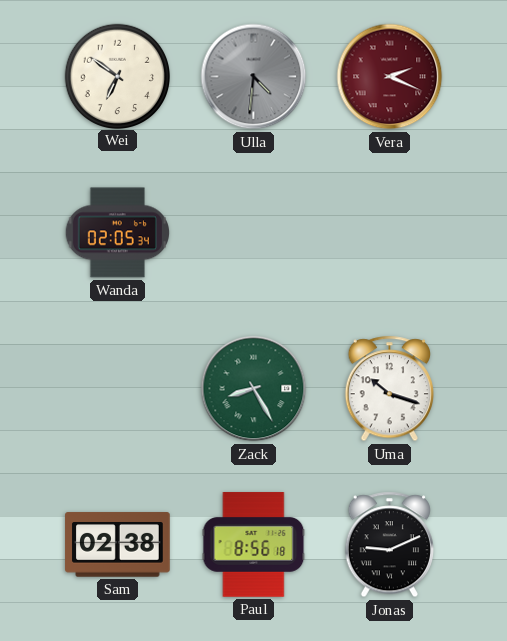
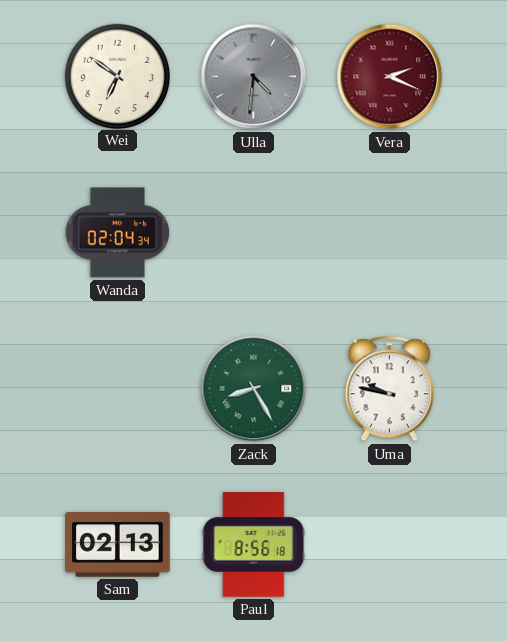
Wanda: 02:05 -> 02:04
Uma: 10:18 -> 9:47
Sam: 02:38 -> 02:13
Jonas: 9:11 -> none
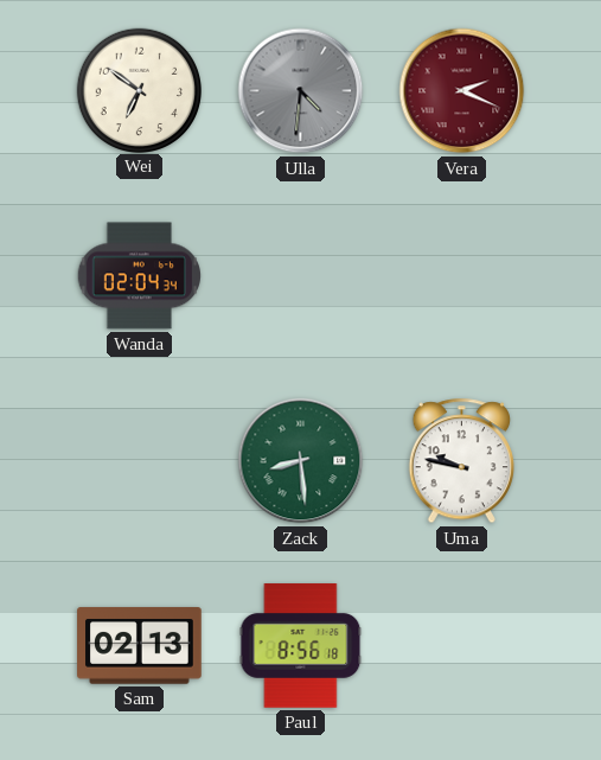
Zack: 8:25 -> 8:29
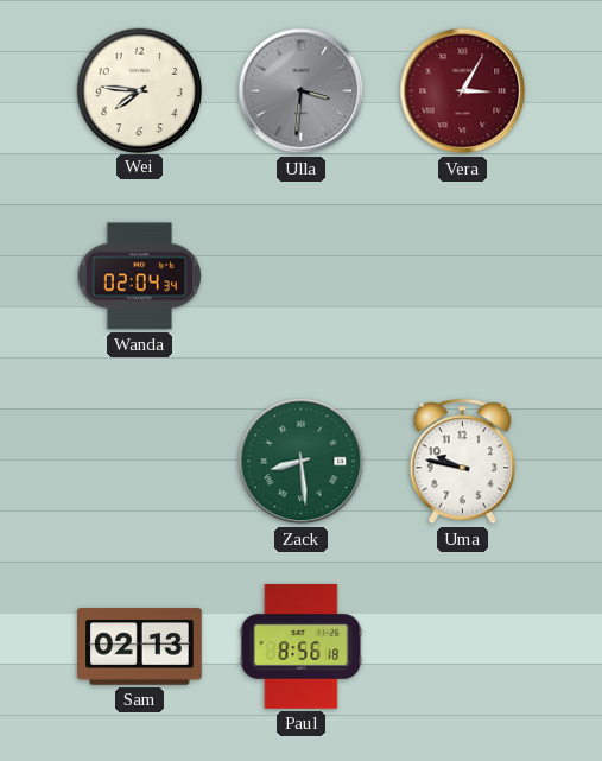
Wei: 6:51 -> 7:46
Ulla: 4:31 -> 3:31
Vera: 2:19 -> 3:05
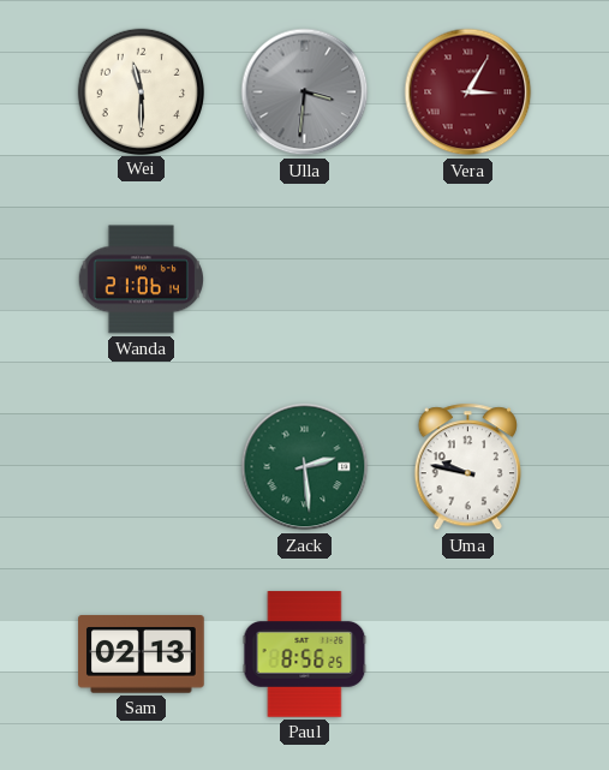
Wei: 7:46 -> 11:30
Wanda: 02:04 -> 21:06
Zack: 8:29 -> 2:29
Paul: 8:56:18 -> 8:56:25
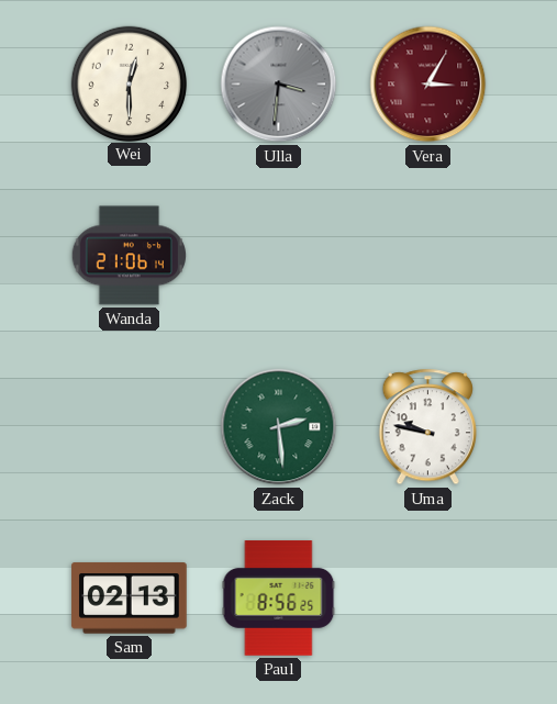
Wei: 11:30 -> 12:30
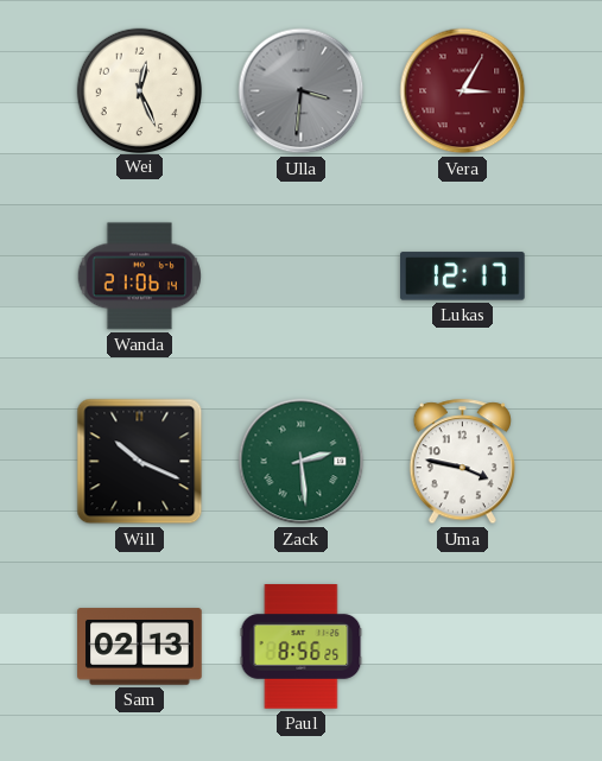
Wei: 12:30 -> 12:26
Lukas: none -> 12:17
Will: none -> 10:19
Uma: 9:47 -> 3:47
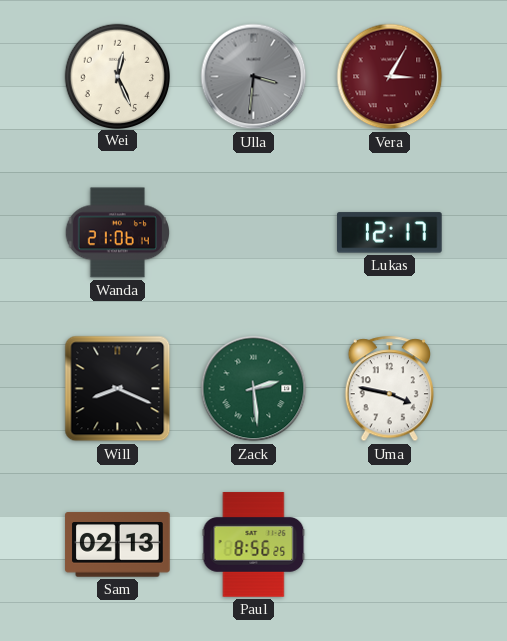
Will: 10:19 -> 8:19
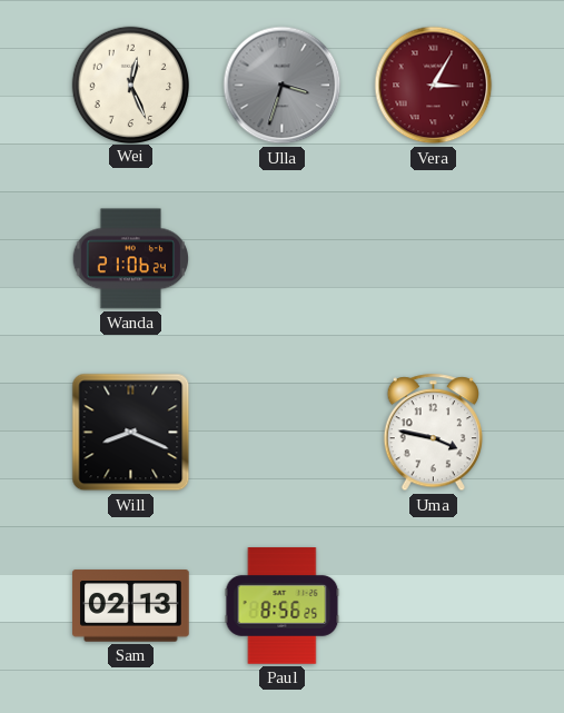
Ulla: 3:31 -> 3:33
Wanda: 21:06:14 -> 21:06:24
Lukas: 12:17 -> none
Zack: 2:29 -> none
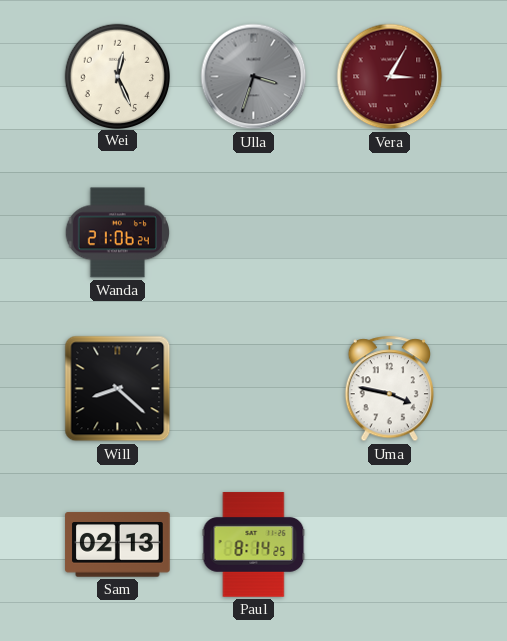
Will: 8:19 -> 8:22
Paul: 8:56 -> 8:14
